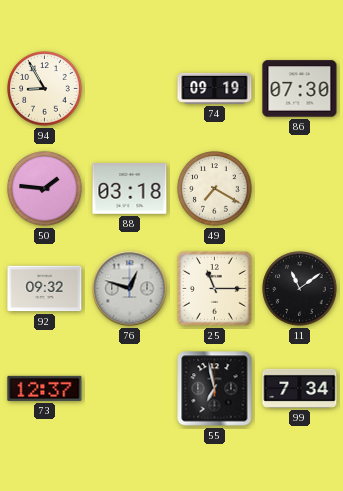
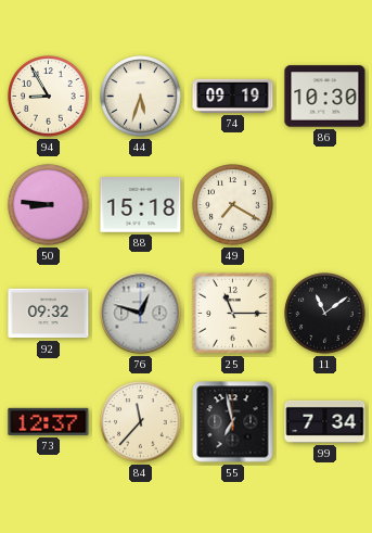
44: none -> 5:33
86: 07:30 -> 10:30
50: 1:46 -> 8:46
88: 03:18 -> 15:18
84: none -> 11:37
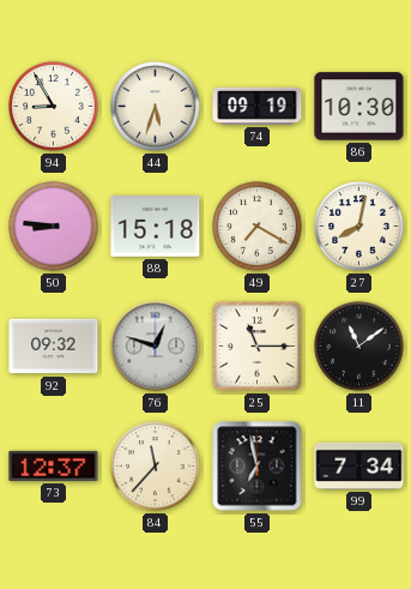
27: none -> 8:02
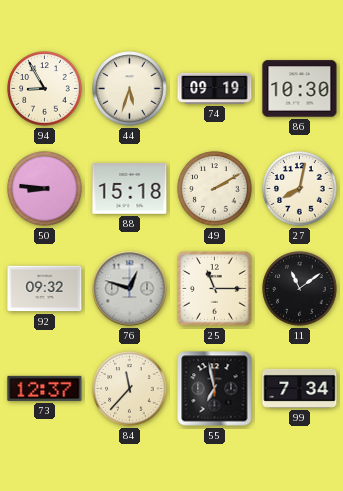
49: 7:20 -> 2:10
